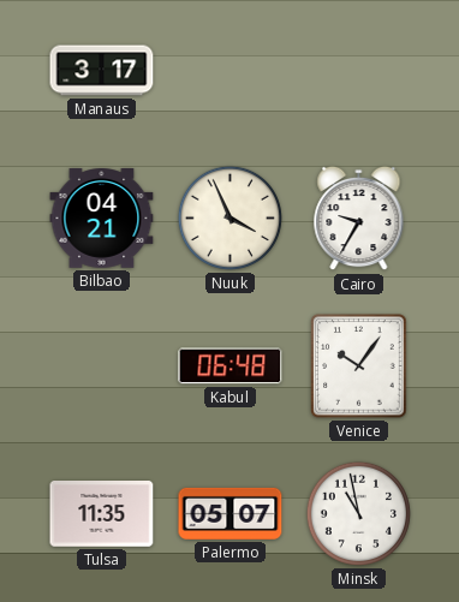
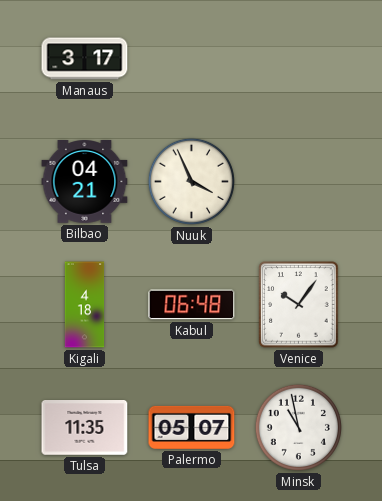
Cairo: 9:35 -> none
Kigali: none -> 4:18
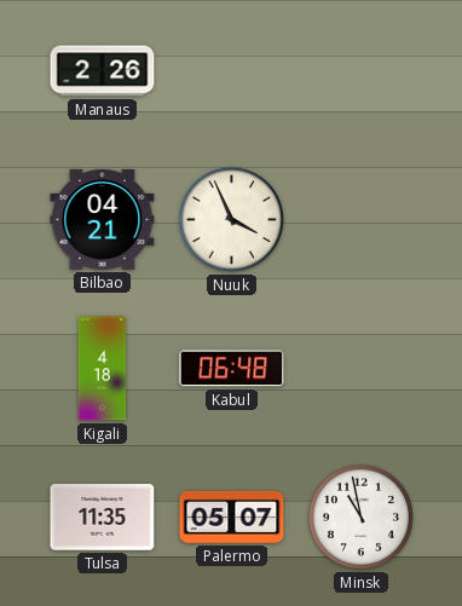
Manaus: 3:17 -> 2:26
Venice: 10:06 -> none
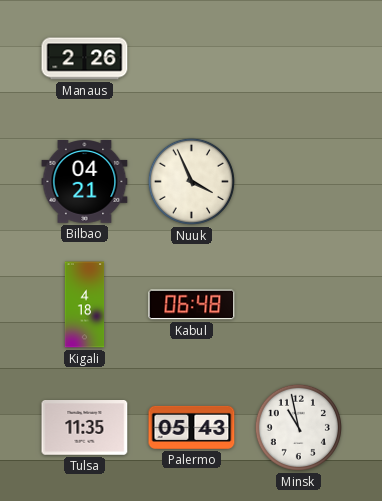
Palermo: 05:07 -> 05:43
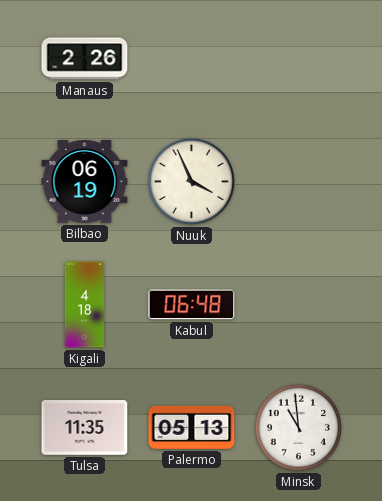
Bilbao: 04:21 -> 06:19
Palermo: 05:43 -> 05:13
Minsk: 10:58 -> 10:59
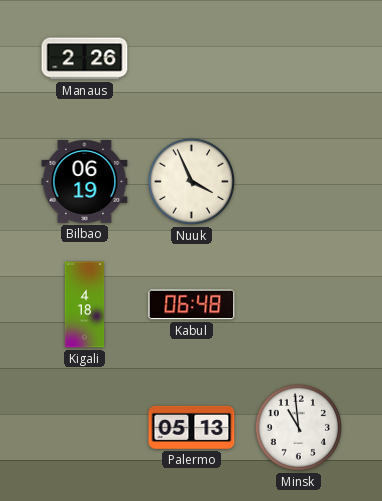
Tulsa: 11:35 -> none
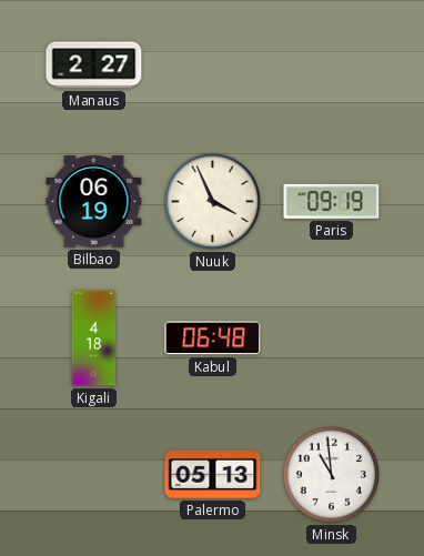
Manaus: 2:26 -> 2:27
Paris: none -> 09:19
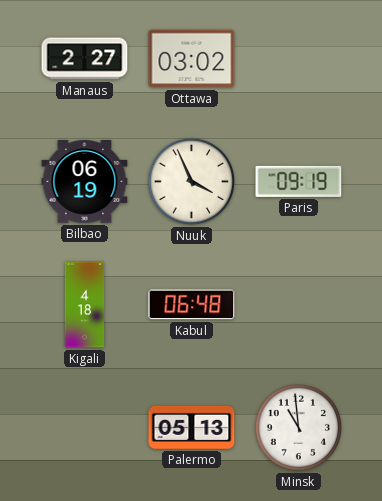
Ottawa: none -> 03:02
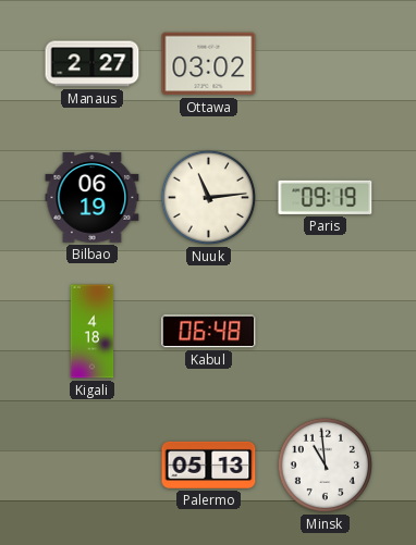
Nuuk: 3:56 -> 11:14
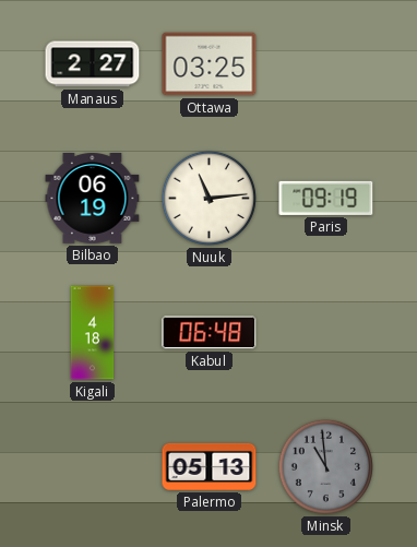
Ottawa: 03:02 -> 03:25
Minsk dial: white -> grey
